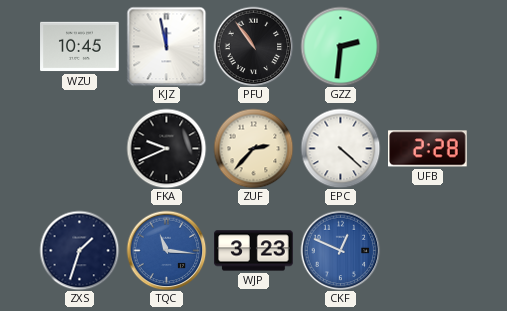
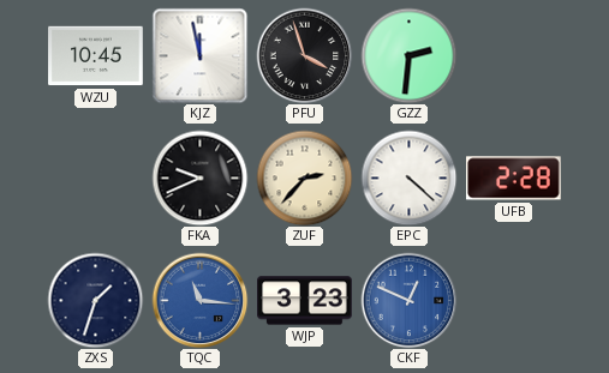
PFU: 10:54 -> 3:57
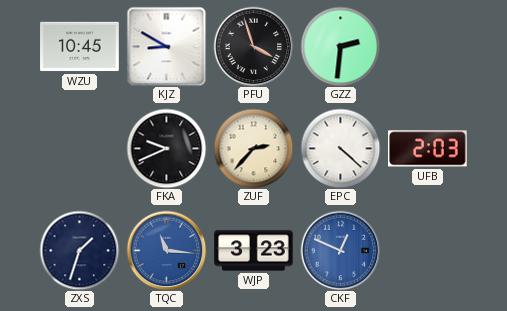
KJZ: 11:58 -> 8:50
UFB: 2:28 -> 2:03
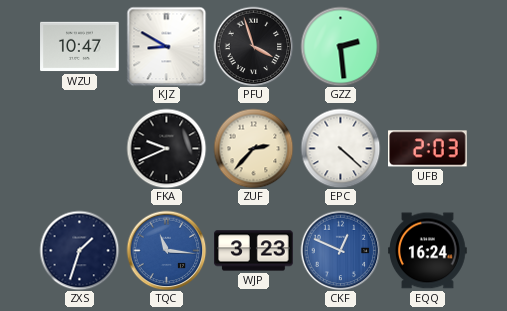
WZU: 10:45 -> 10:47
GZZ: 2:31 -> 2:29
EQQ: none -> 16:24
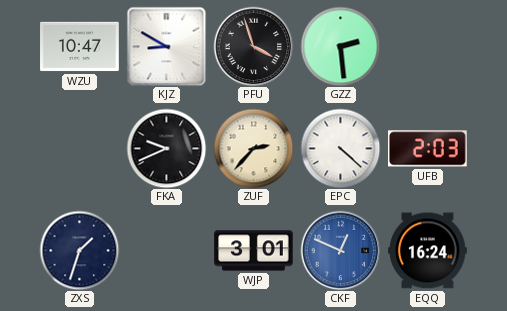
TQC: 11:16 -> none
WJP: 3:23 -> 3:01
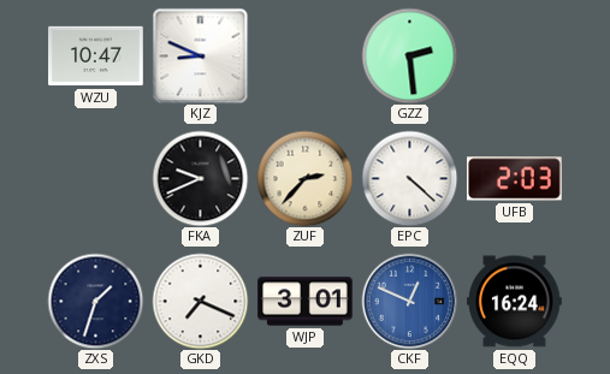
KJZ: 8:50 -> 8:49
PFU: 3:57 -> none
GKD: none -> 7:19
